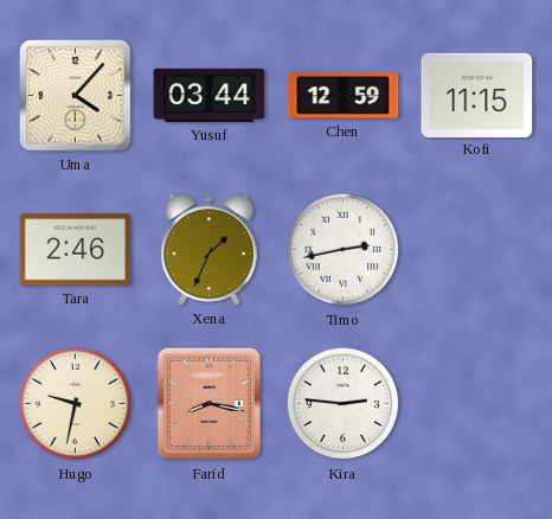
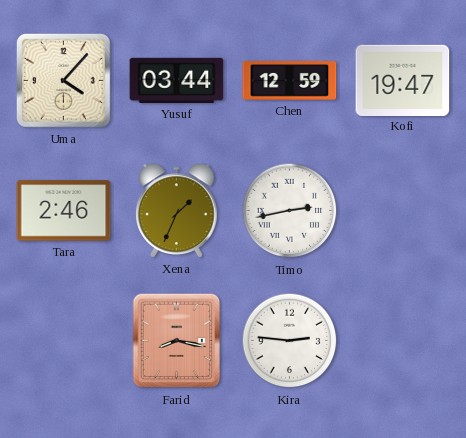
Kofi: 11:15 -> 19:47
Hugo: 9:32 -> none
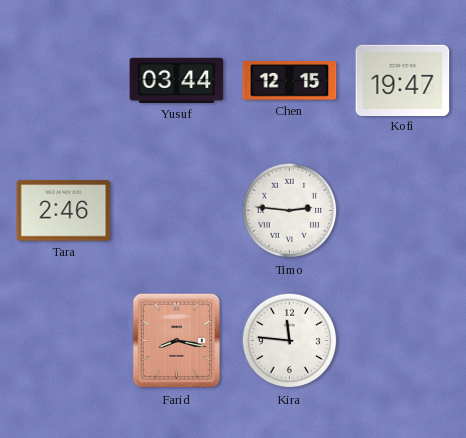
Uma: 4:07 -> none
Chen: 12:59 -> 12:15
Xena: 1:34 -> none
Timo: 2:43 -> 2:46
Kira: 2:46 -> 11:46
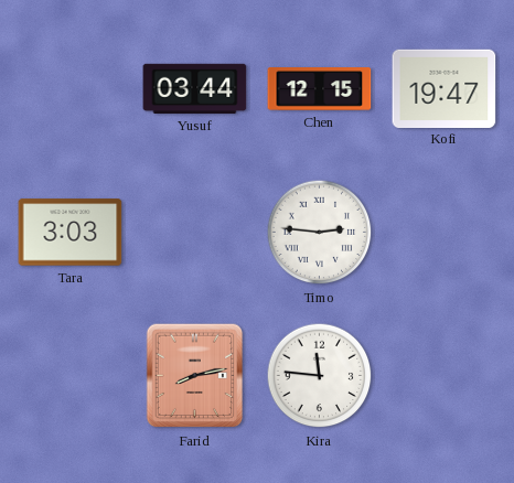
Tara: 2:46 -> 3:03
Farid: 8:17 -> 8:13
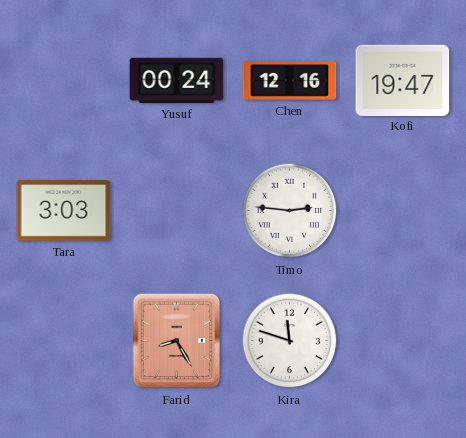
Yusuf: 03:44 -> 00:24
Chen: 12:15 -> 12:16
Farid: 8:13 -> 8:25
Kira: 11:46 -> 11:48
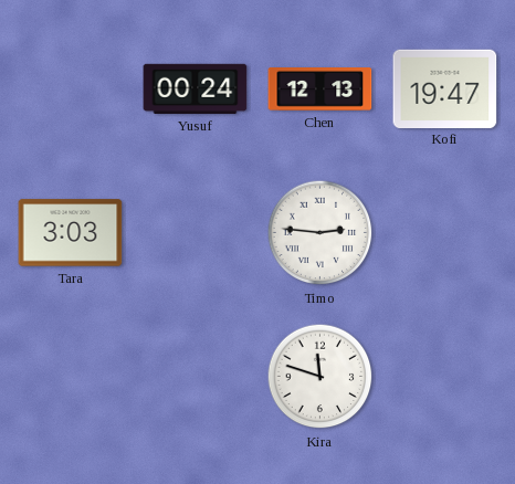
Chen: 12:16 -> 12:13
Farid: 8:25 -> none
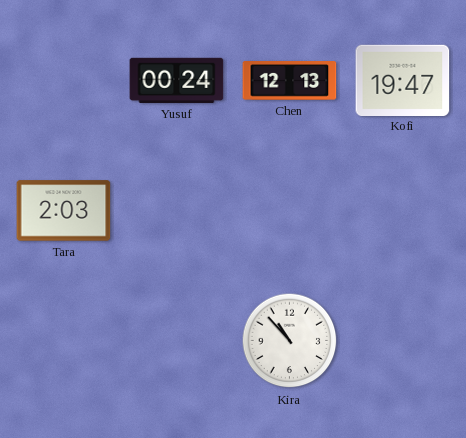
Tara: 3:03 -> 2:03
Timo: 2:46 -> none
Kira: 11:48 -> 10:53
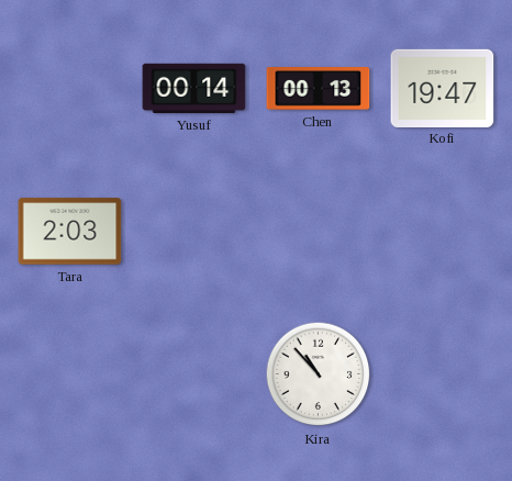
Yusuf: 00:24 -> 00:14
Chen: 12:13 -> 00:13
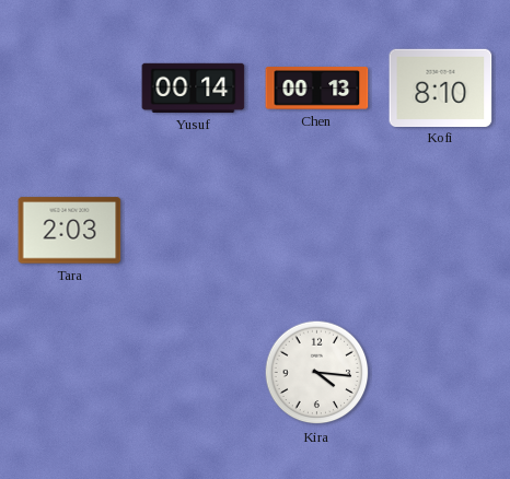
Kofi: 19:47 -> 8:10
Kira: 10:53 -> 4:16
